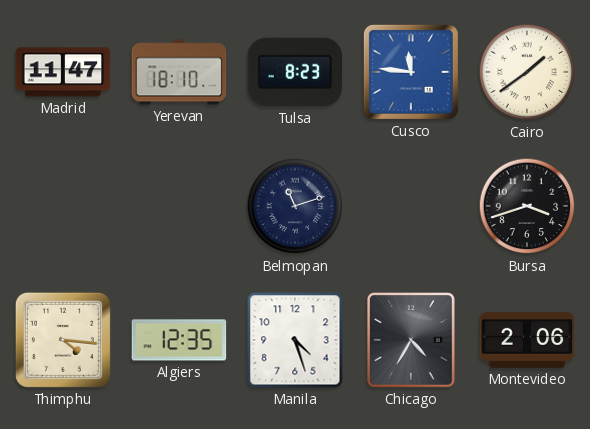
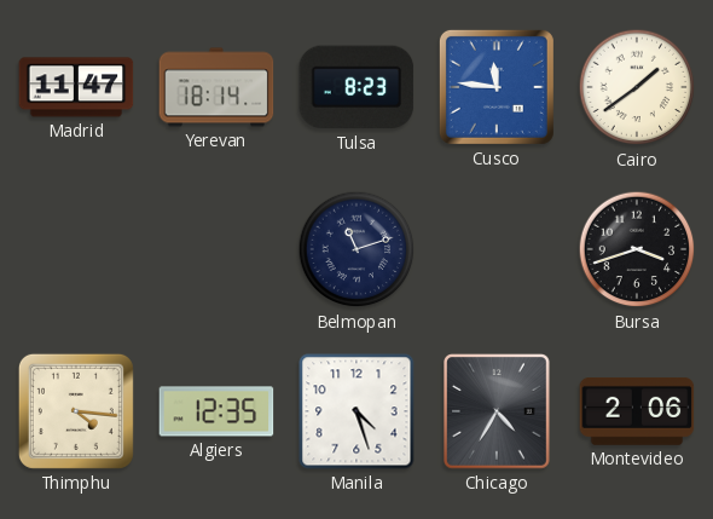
Yerevan: 18:10 -> 18:14
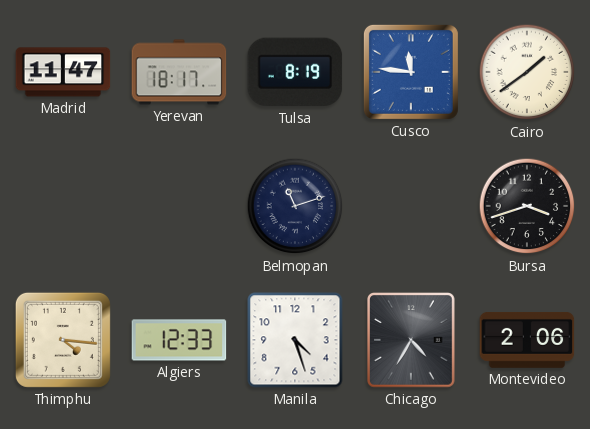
Yerevan: 18:14 -> 18:17
Tulsa: 8:23 -> 8:19
Algiers: 12:35 -> 12:33
